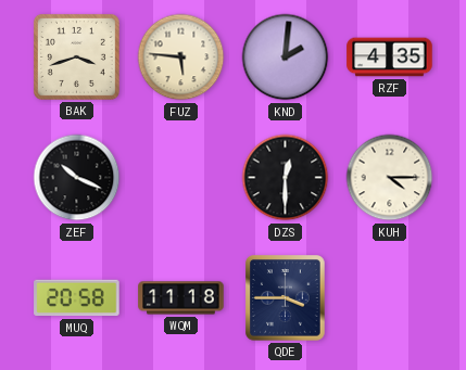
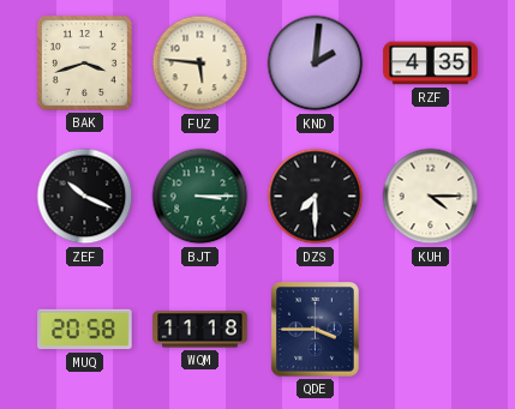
BJT: none -> 3:15
DZS: 12:30 -> 7:30
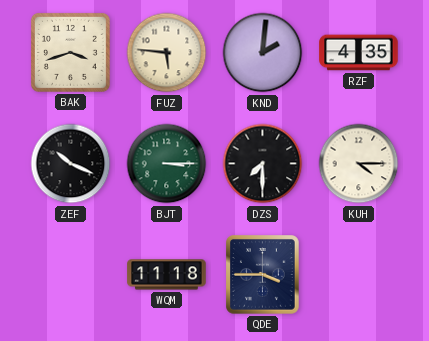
MUQ: 20:58 -> none
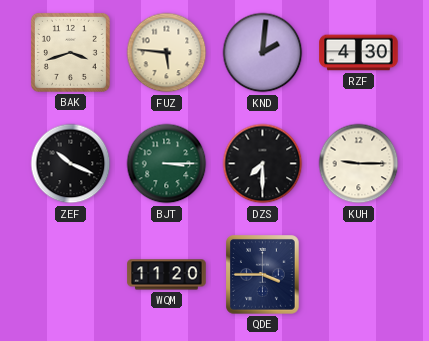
RZF: 4:35 -> 4:30
KUH: 4:15 -> 9:15
WQM: 11:18 -> 11:20
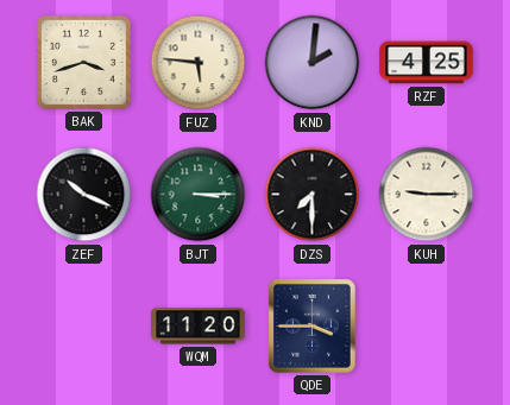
RZF: 4:30 -> 4:25
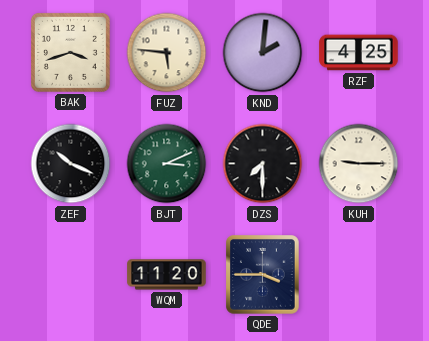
BJT: 3:15 -> 3:11
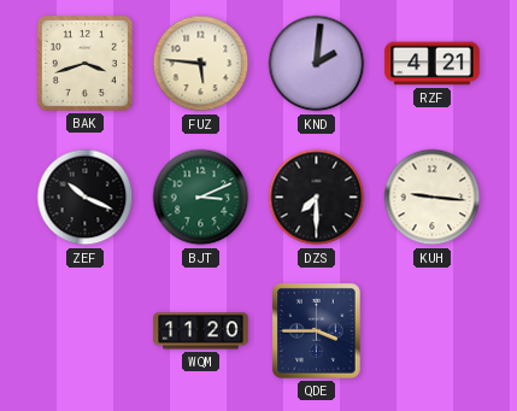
RZF: 4:25 -> 4:21
KUH: 9:15 -> 9:16
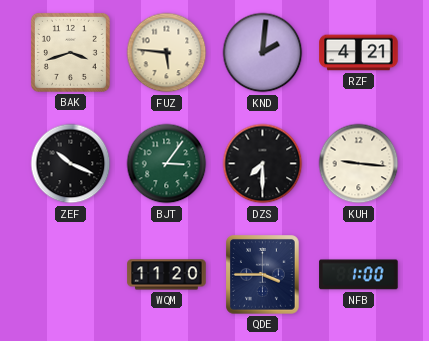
BJT: 3:11 -> 3:06
NFB: none -> 1:00
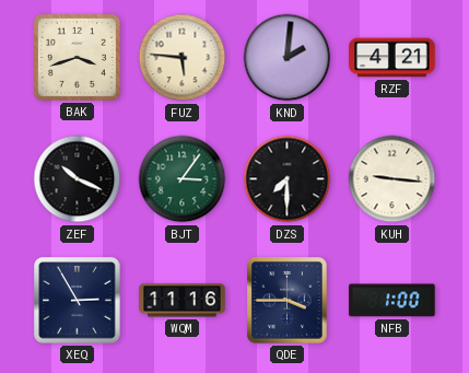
XEQ: none -> 2:55
WQM: 11:20 -> 11:16
